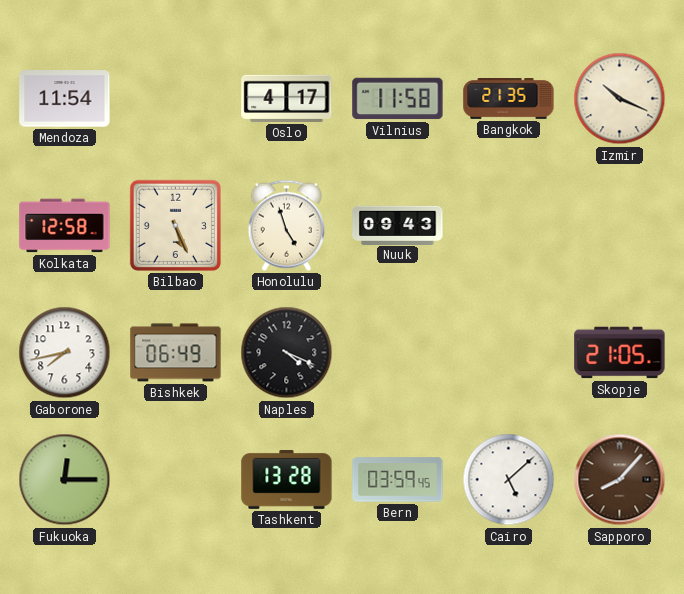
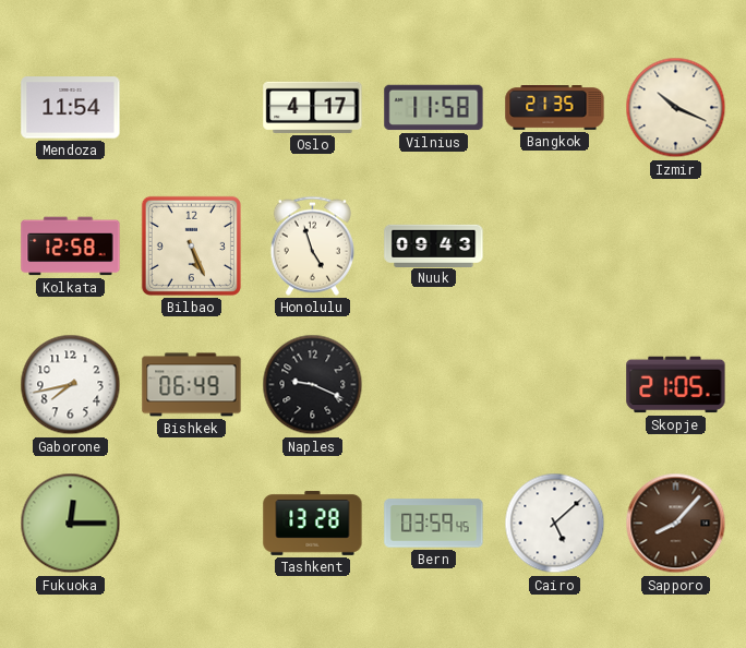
Naples: 4:19 -> 9:19
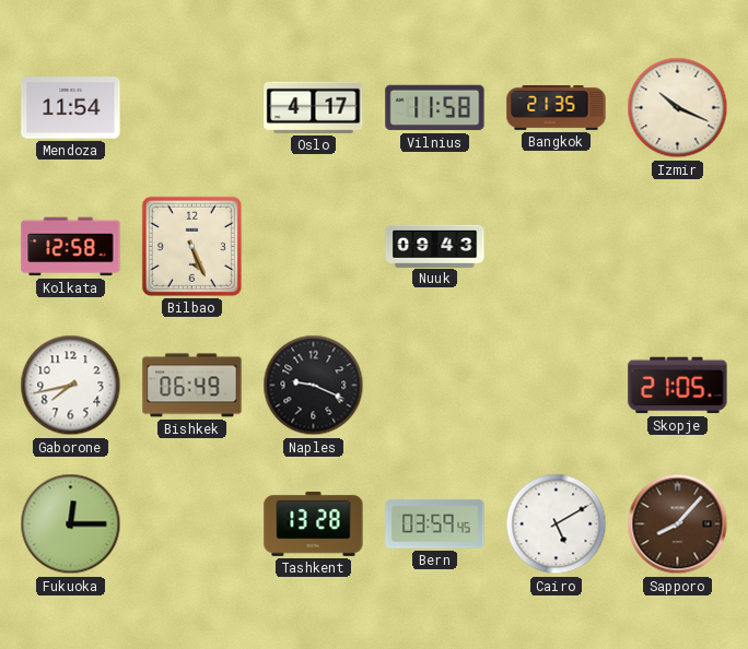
Honolulu: 4:57 -> none
Cairo: 5:08 -> 5:10
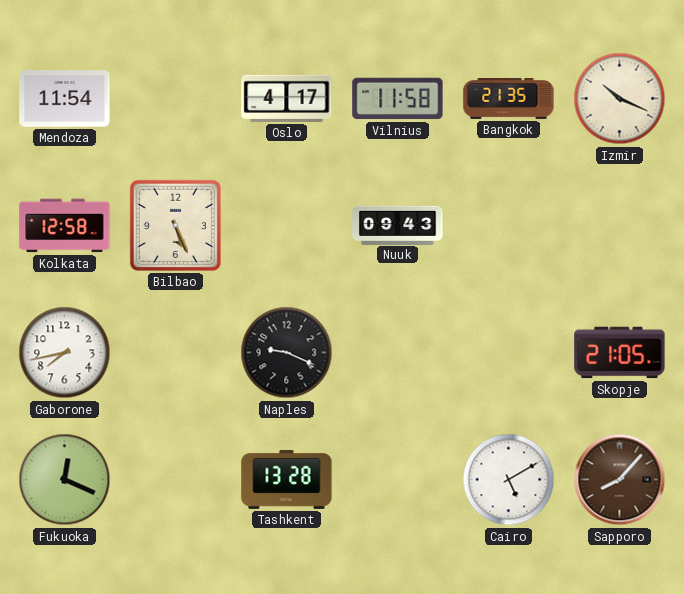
Bishkek: 06:49 -> none
Fukuoka: 12:15 -> 12:19
Bern: 03:59 -> none
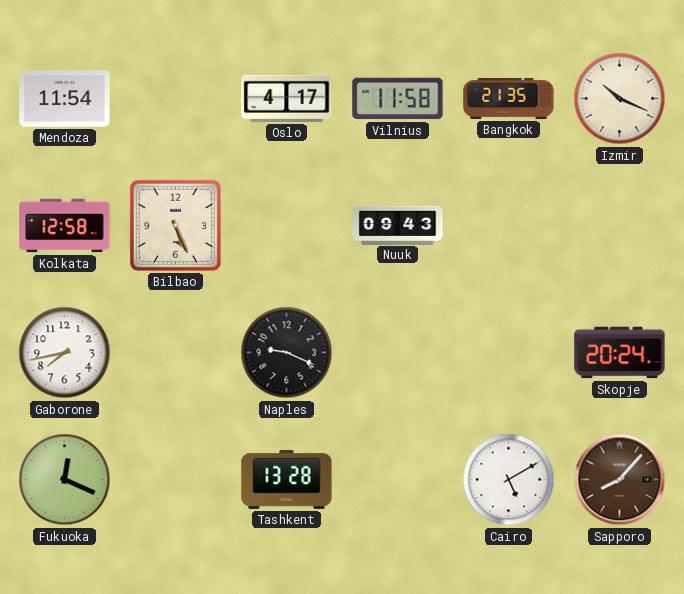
Skopje: 21:05 -> 20:24
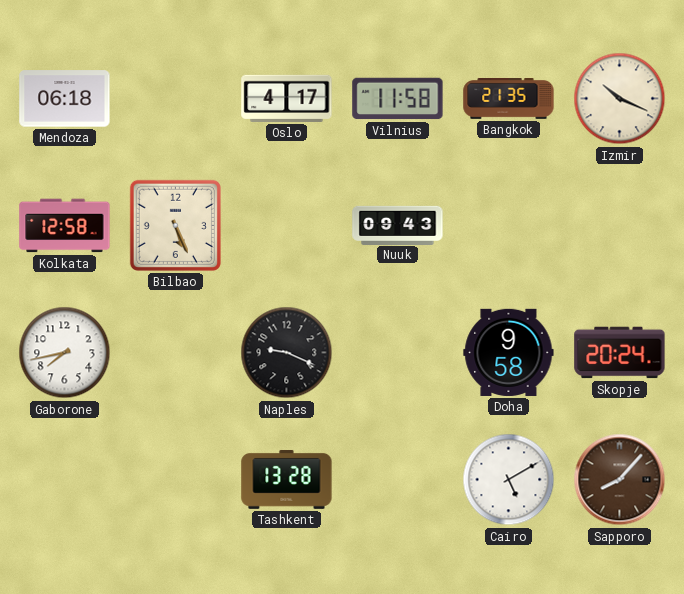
Mendoza: 11:54 -> 06:18
Doha: none -> 9:58
Fukuoka: 12:19 -> none
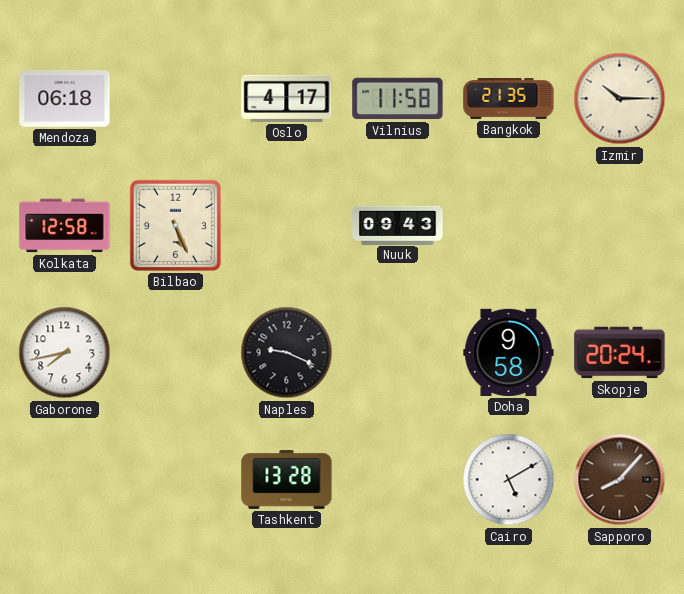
Izmir: 10:19 -> 10:15
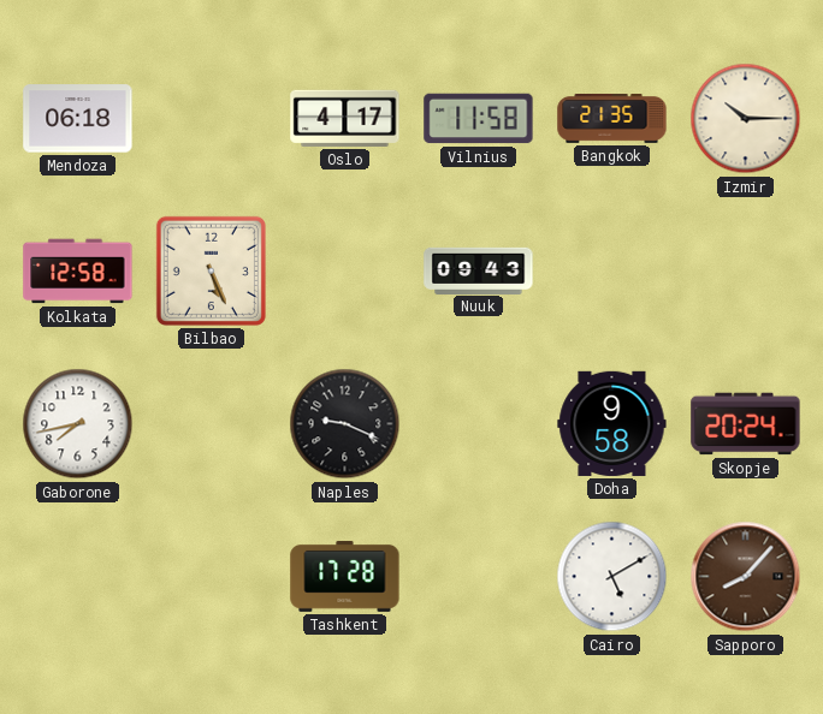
Tashkent: 13:28 -> 17:28
